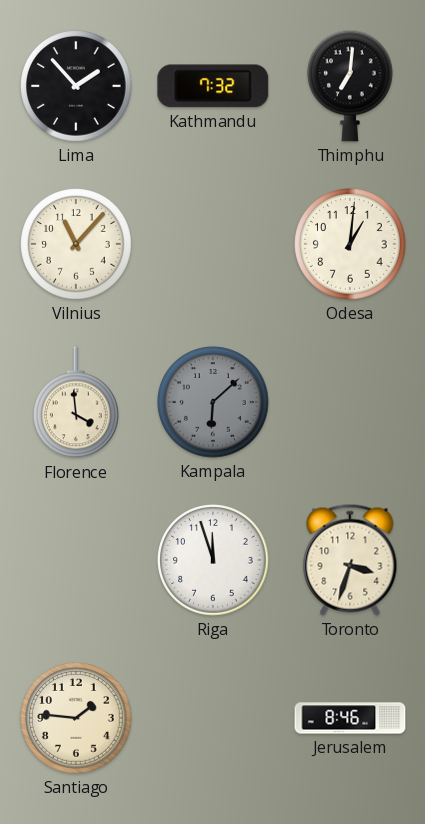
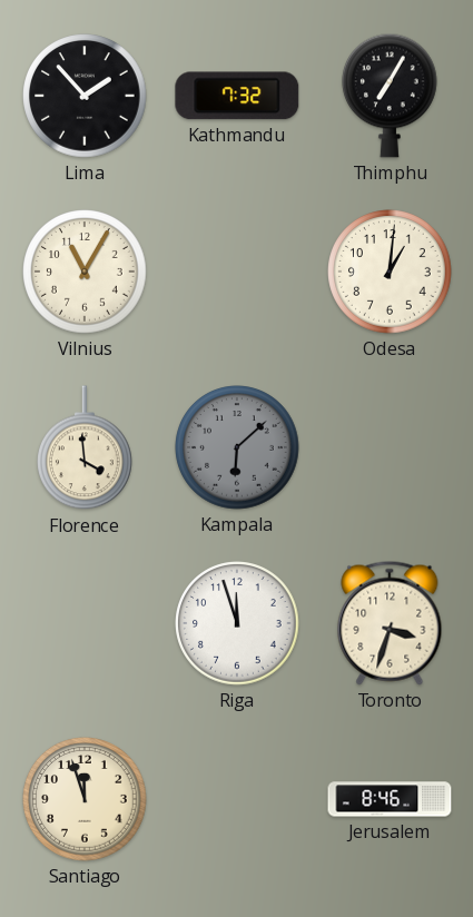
Thimphu: 7:01 -> 7:05
Vilnius: 11:07 -> 11:05
Santiago: 1:46 -> 11:57
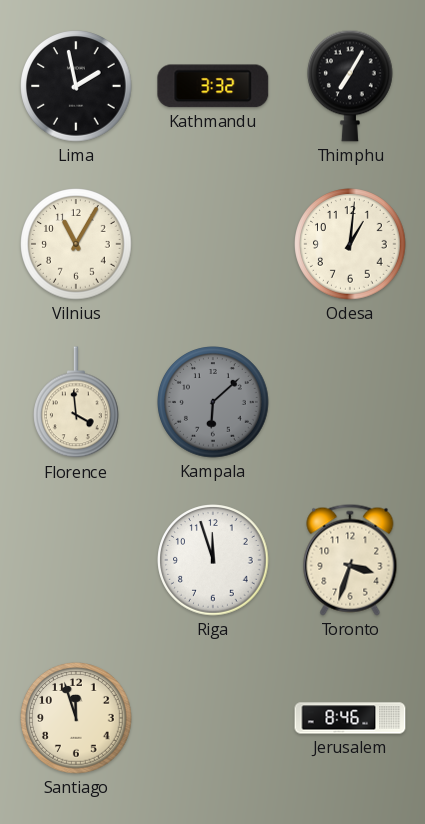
Lima: 1:53 -> 1:58
Kathmandu: 7:32 -> 3:32
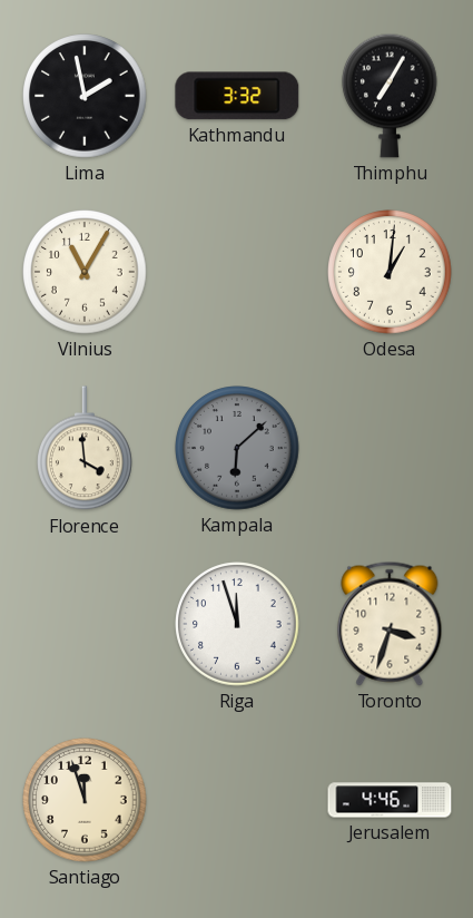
Jerusalem: 8:46 -> 4:46
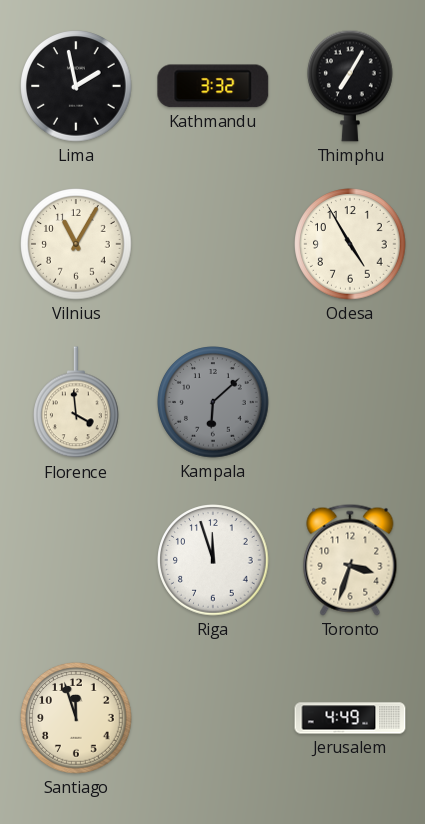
Odesa: 1:01 -> 4:55
Jerusalem: 4:46 -> 4:49
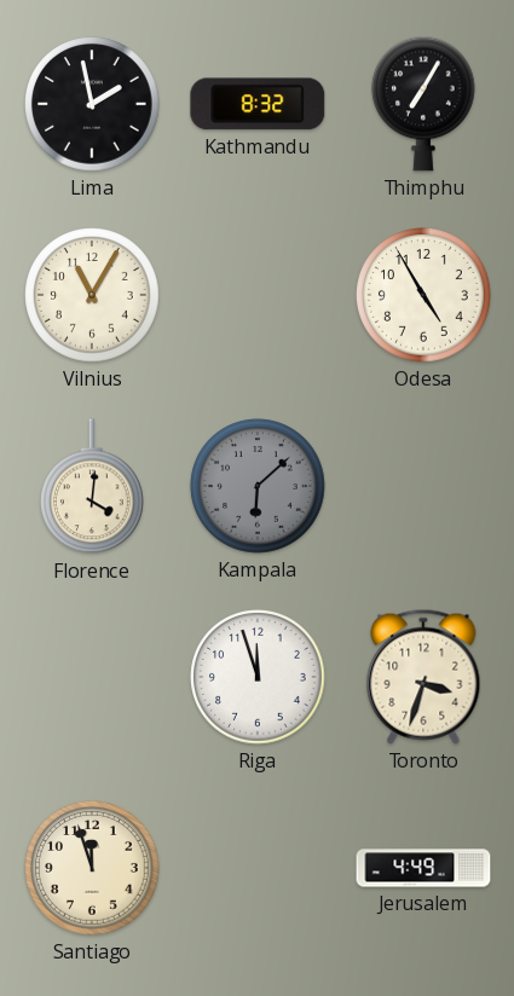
Kathmandu: 3:32 -> 8:32
Florence: 3:59 -> 4:01
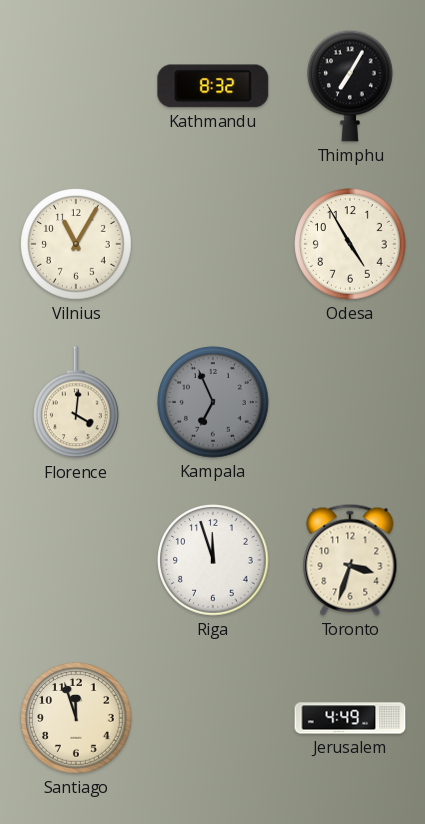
Lima: 1:58 -> none
Kampala: 6:08 -> 6:56
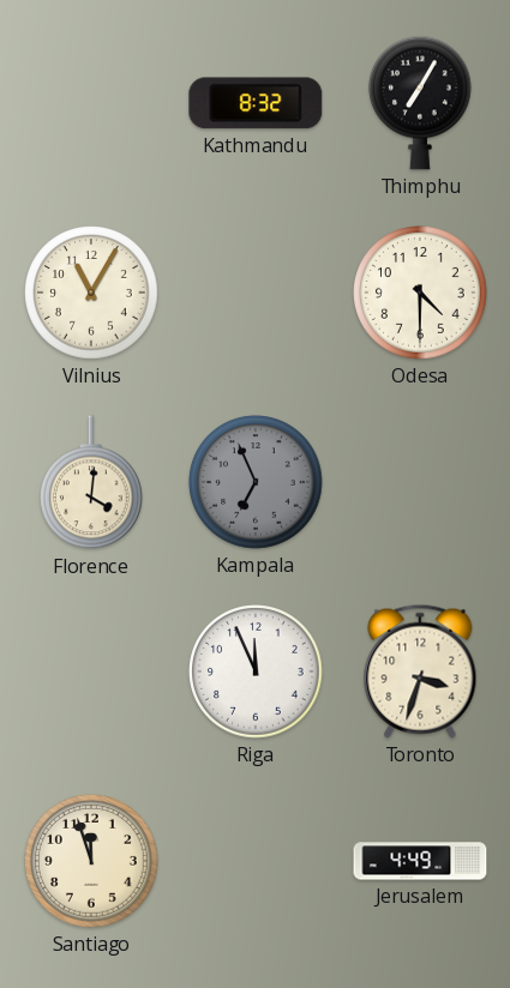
Odesa: 4:55 -> 4:30
Riga: 11:57 -> 11:56
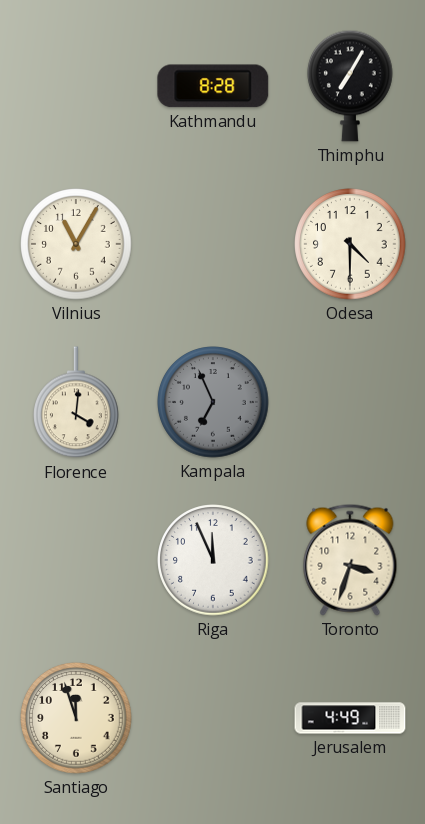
Kathmandu: 8:32 -> 8:28
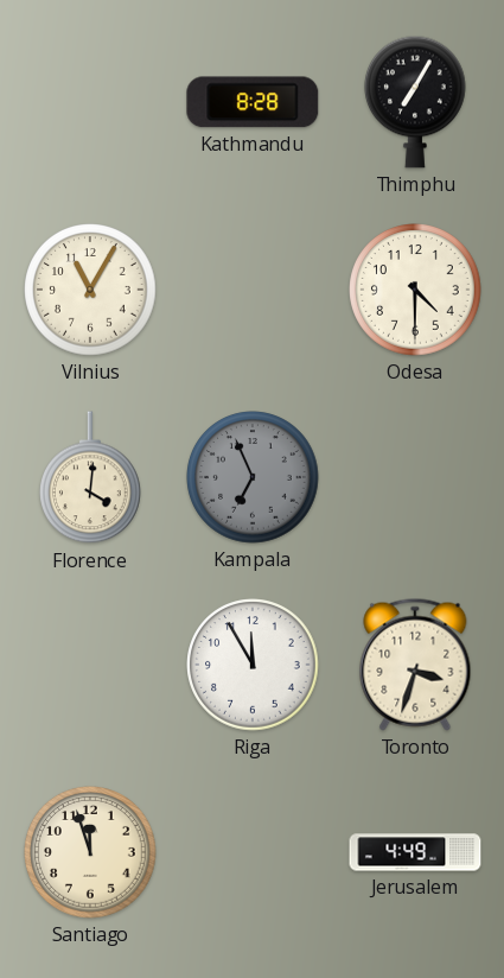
Riga: 11:56 -> 11:55
